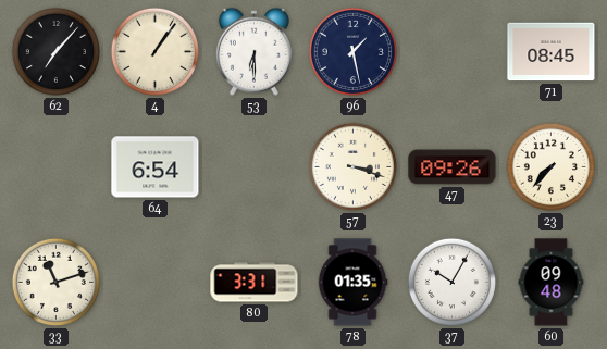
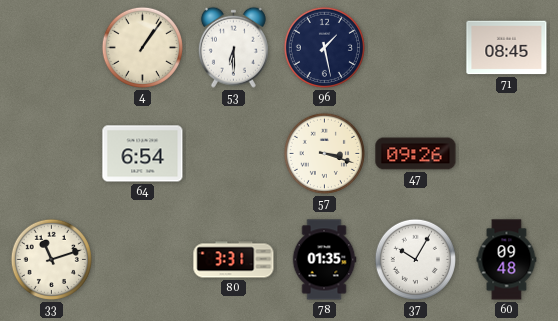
62: 7:07 -> none
23: 7:37 -> none
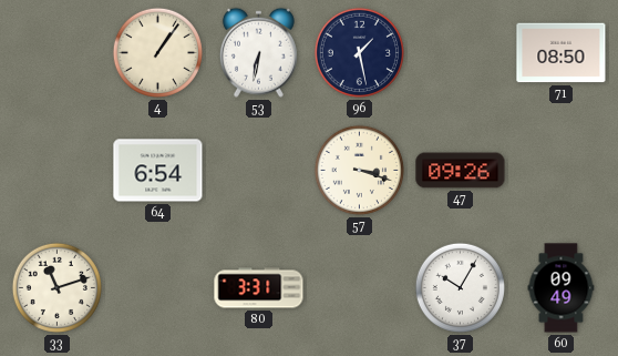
53: 6:30 -> 6:32
71: 08:45 -> 08:50
78: 01:35 -> none
60: 09:48 -> 09:49
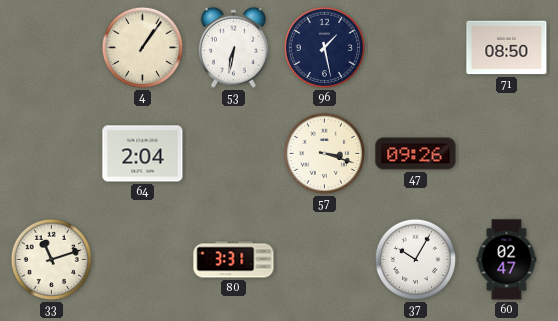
64: 6:54 -> 2:04
60: 09:49 -> 02:47
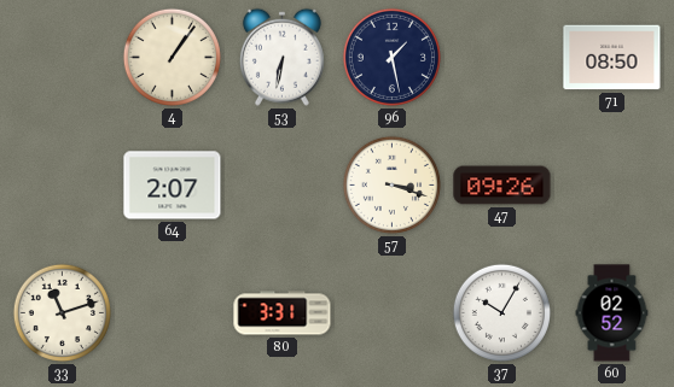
64: 2:04 -> 2:07
60: 02:47 -> 02:52
